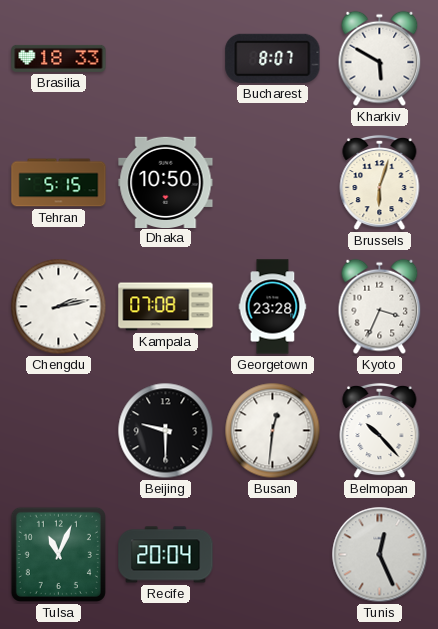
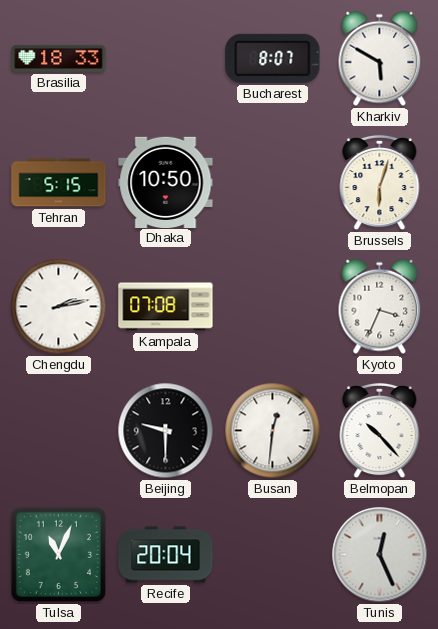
Georgetown: 23:28 -> none
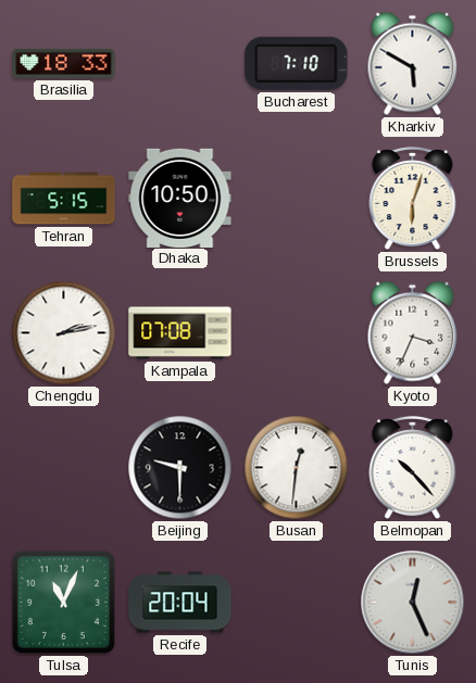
Bucharest: 8:07 -> 7:10
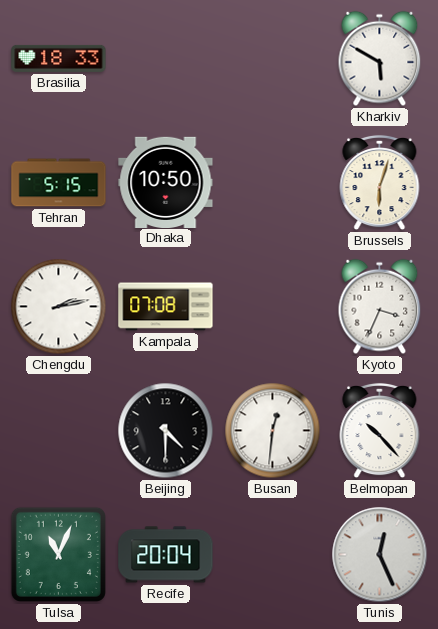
Bucharest: 7:10 -> none
Beijing: 9:30 -> 4:30
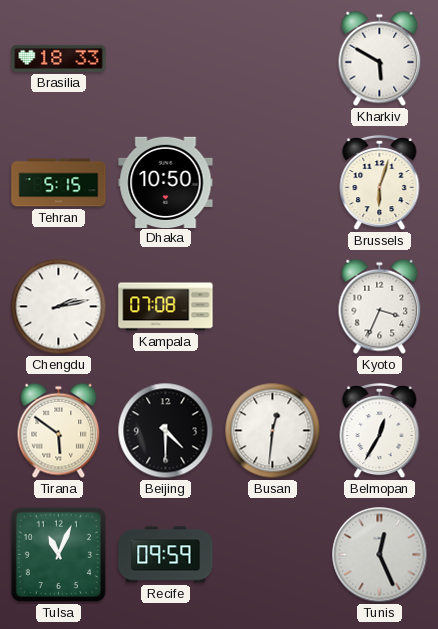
Tirana: none -> 5:51
Belmopan: 10:23 -> 12:35
Recife: 20:04 -> 09:59
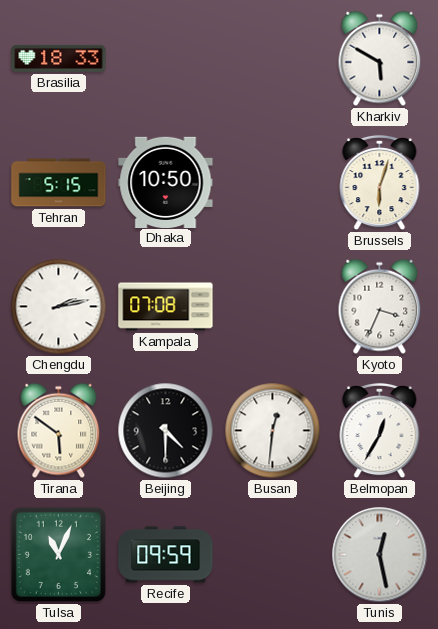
Tunis: 12:26 -> 12:28
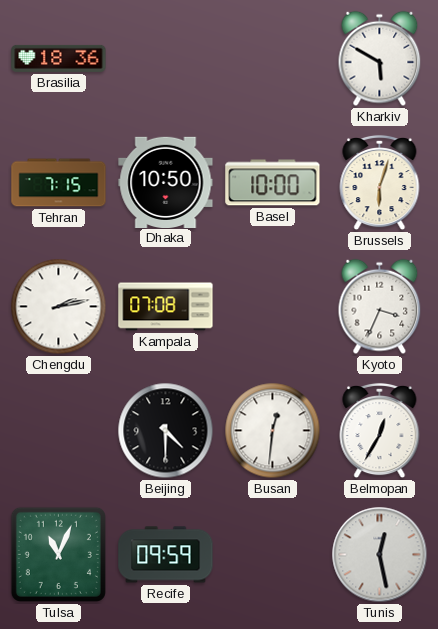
Brasilia: 18:33 -> 18:36
Tehran: 5:15 -> 7:15
Basel: none -> 10:00
Tirana: 5:51 -> none
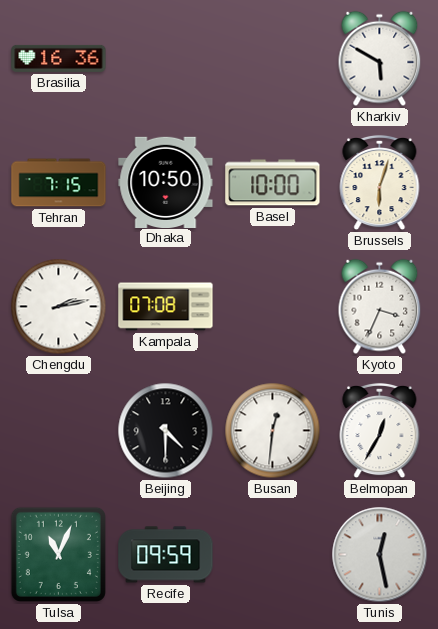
Brasilia: 18:36 -> 16:36
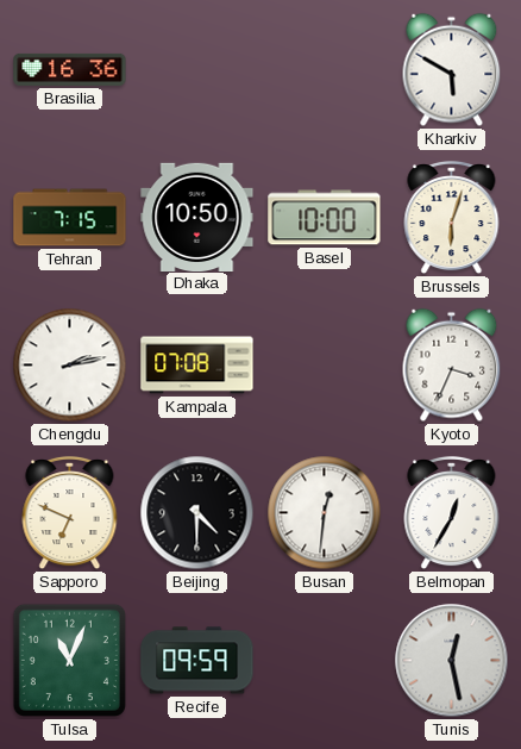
Sapporo: none -> 6:49
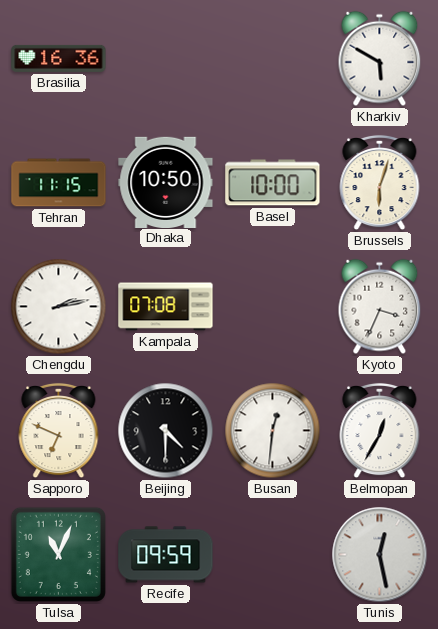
Tehran: 7:15 -> 11:15
